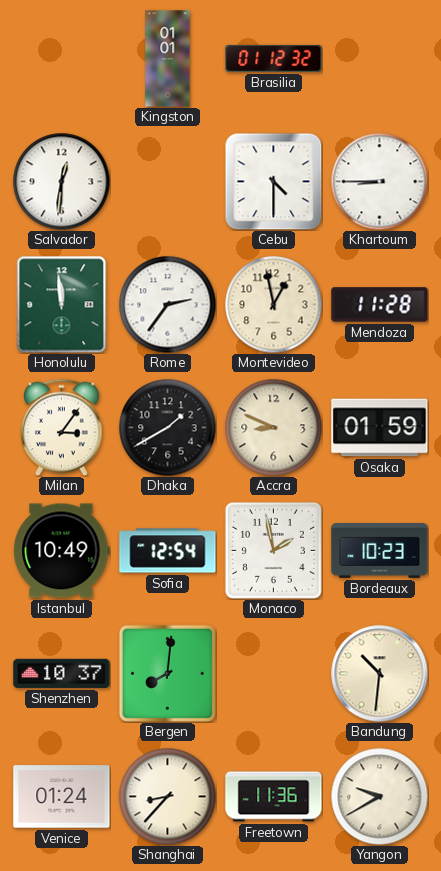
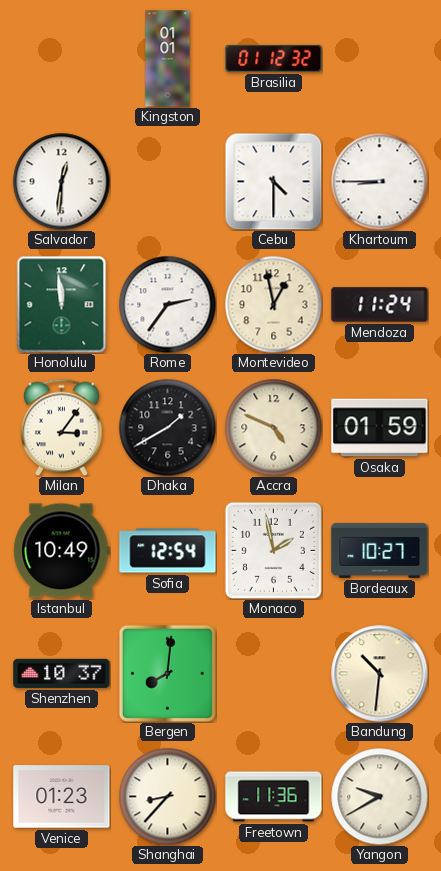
Mendoza: 11:28 -> 11:24
Accra: 8:49 -> 4:49
Bordeaux: 10:23 -> 10:27
Venice: 01:24 -> 01:23
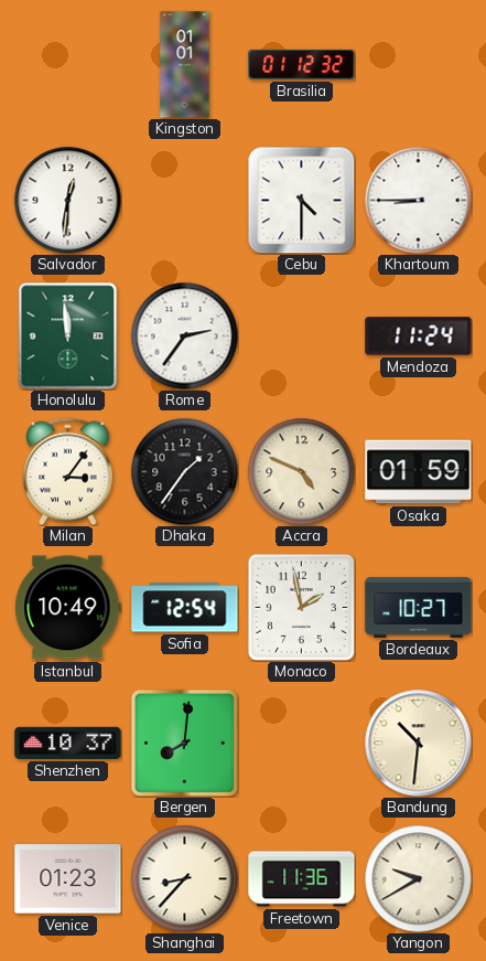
Montevideo: 12:58 -> none
Dhaka: 1:40 -> 1:36
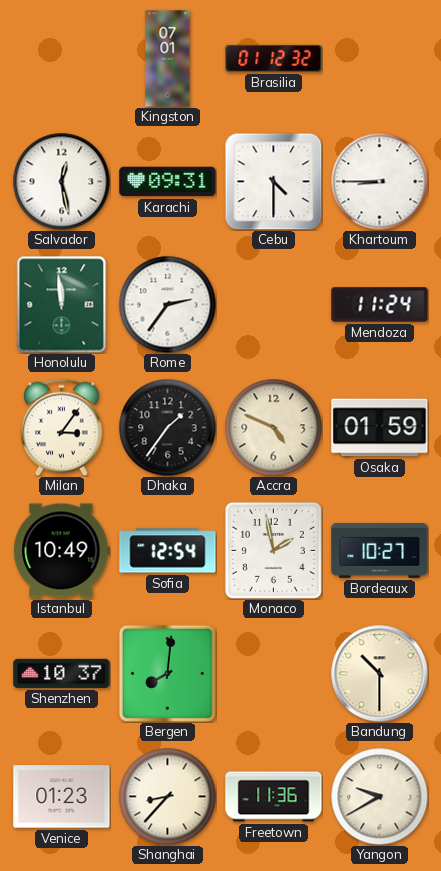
Kingston: 01:01 -> 07:01
Salvador: 12:31 -> 12:28
Karachi: none -> 09:31
Bandung: 10:31 -> 10:30
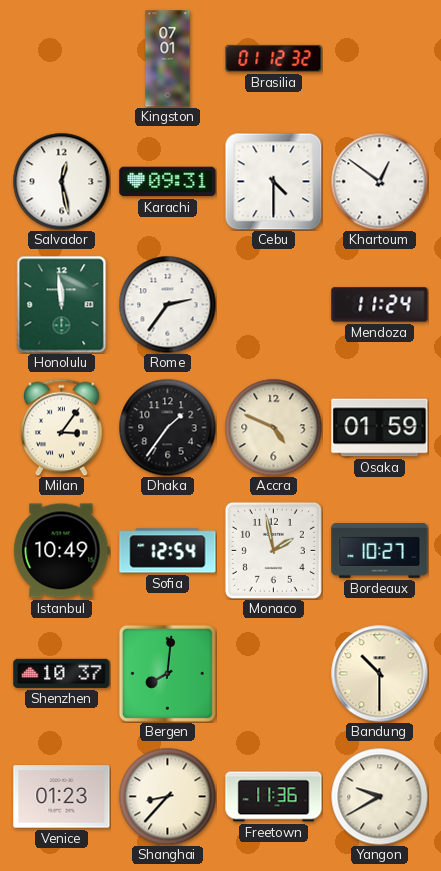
Khartoum: 8:45 -> 12:51
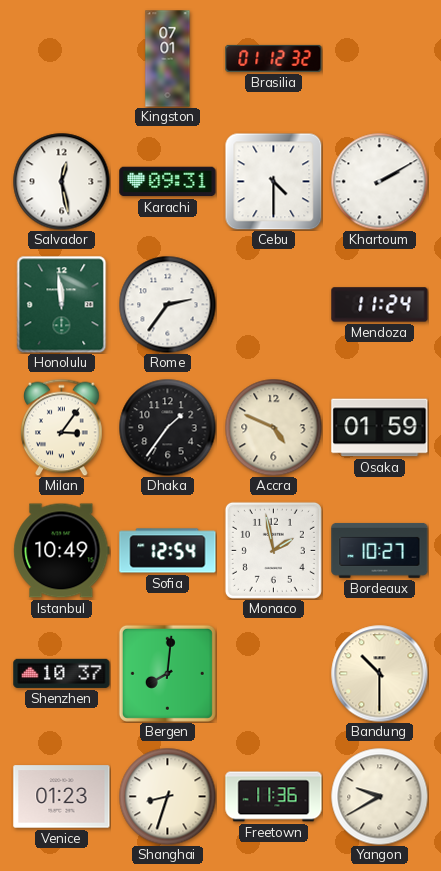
Khartoum: 12:51 -> 2:10
Shanghai: 8:37 -> 8:33
